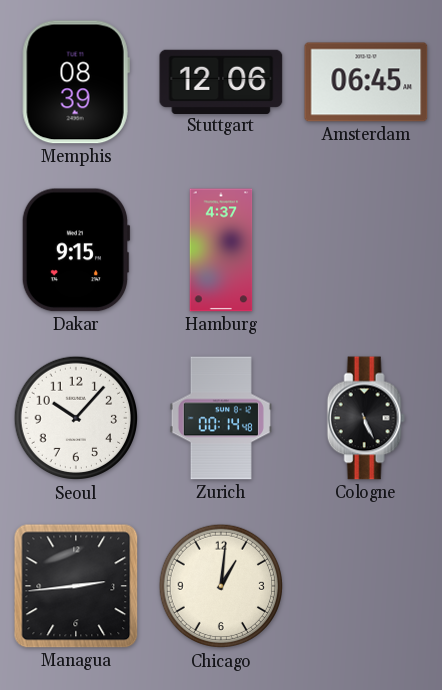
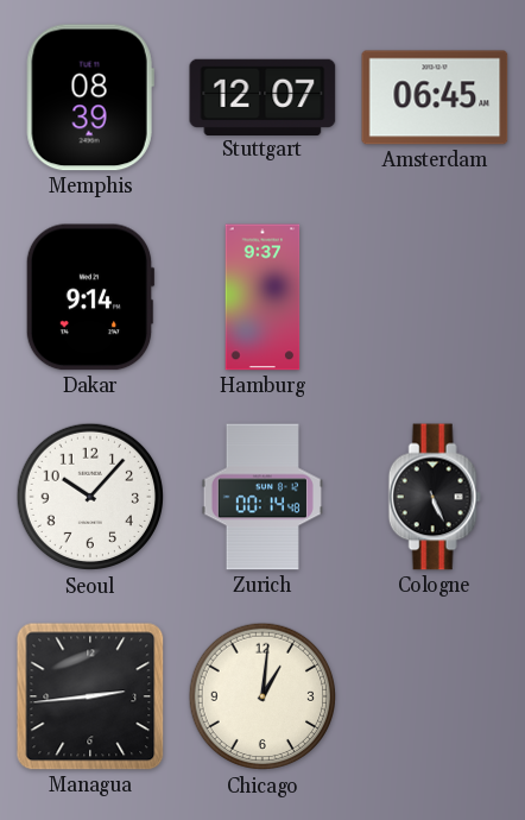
Stuttgart: 12:06 -> 12:07
Dakar: 9:15 -> 9:14
Hamburg: 4:37 -> 9:37
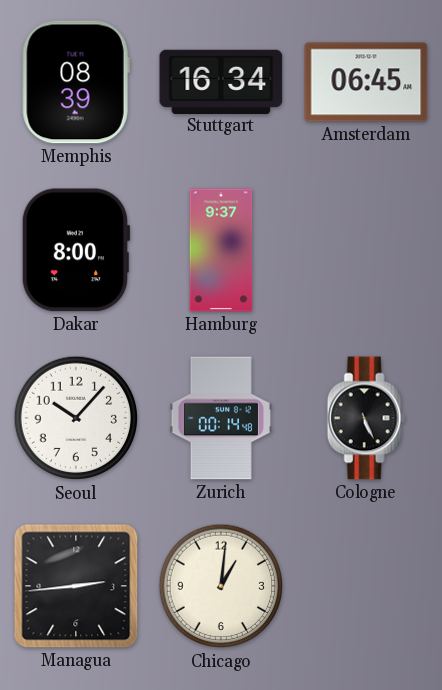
Stuttgart: 12:07 -> 16:34
Dakar: 9:14 -> 8:00
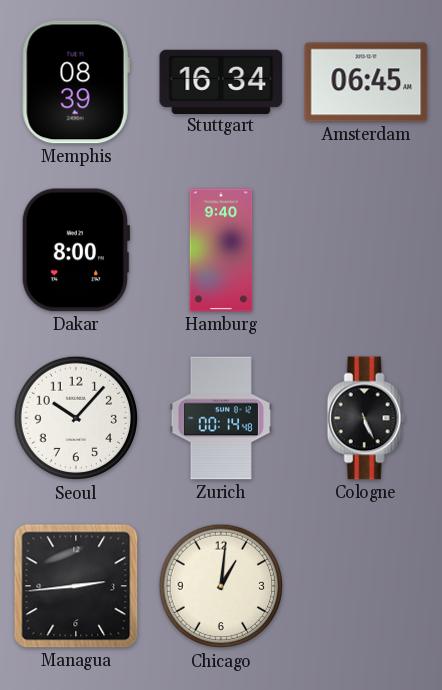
Hamburg: 9:37 -> 9:40
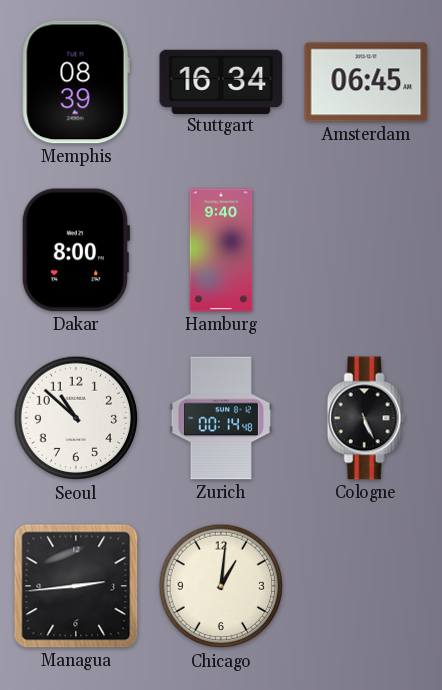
Seoul: 10:07 -> 10:52
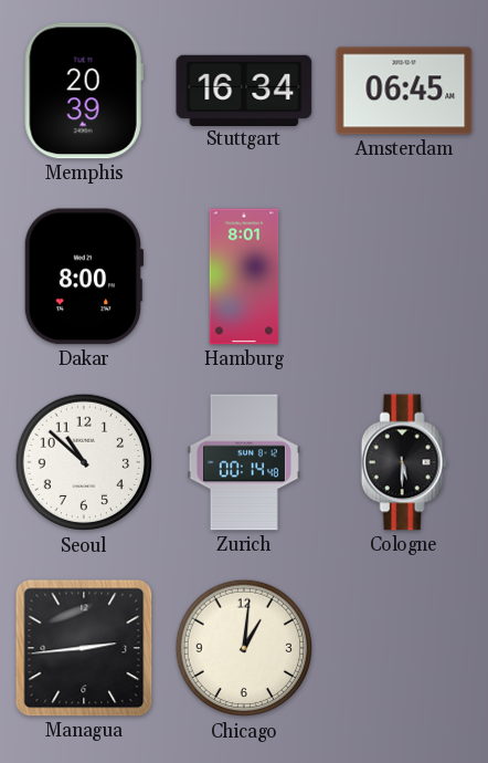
Memphis: 08:39 -> 20:39
Hamburg: 9:40 -> 8:01
Cologne: 5:26 -> 5:30
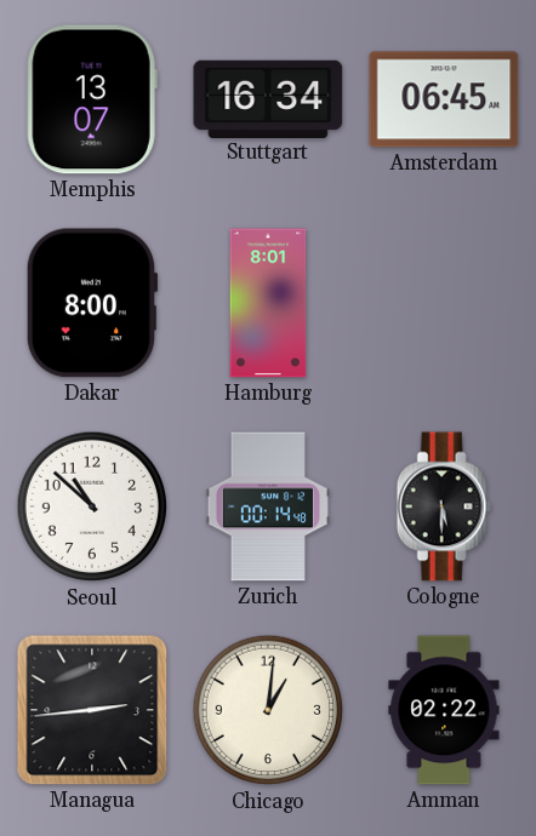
Memphis: 20:39 -> 13:07
Amman: none -> 02:22
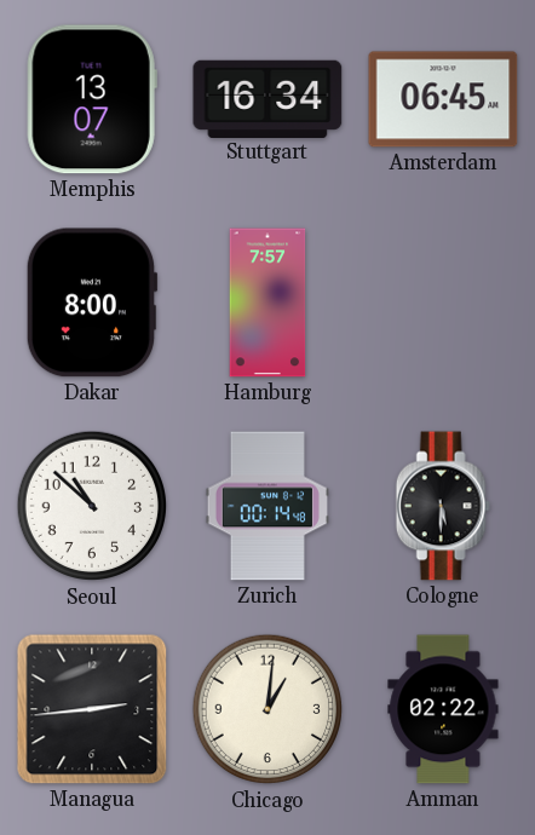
Hamburg: 8:01 -> 7:57
